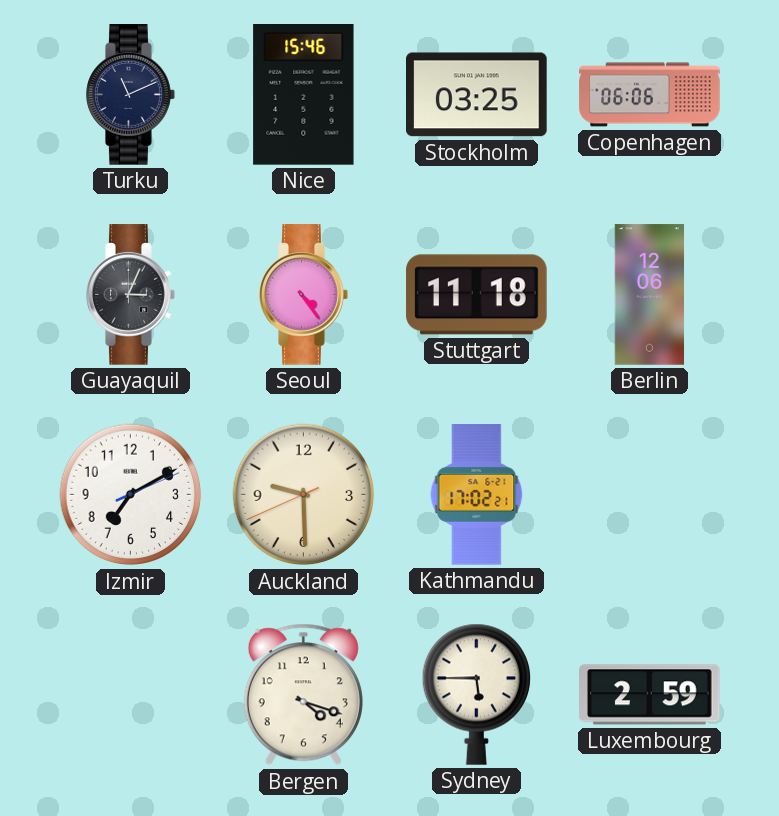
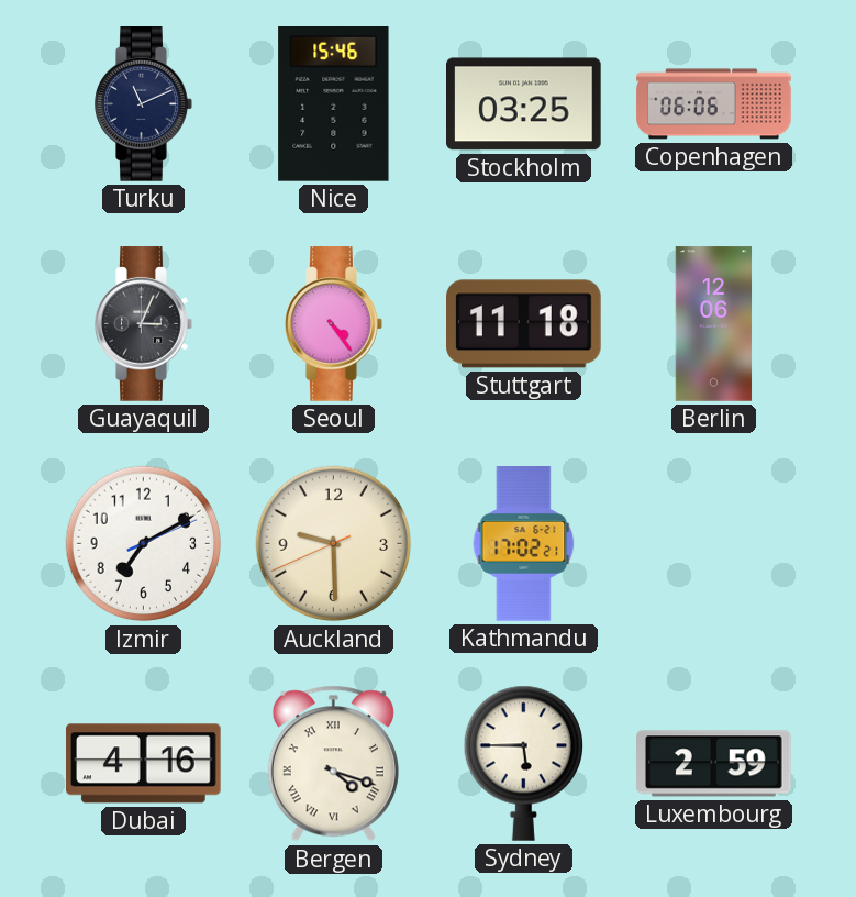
Dubai: none -> 4:16
Bergen numerals: Arabic -> Roman
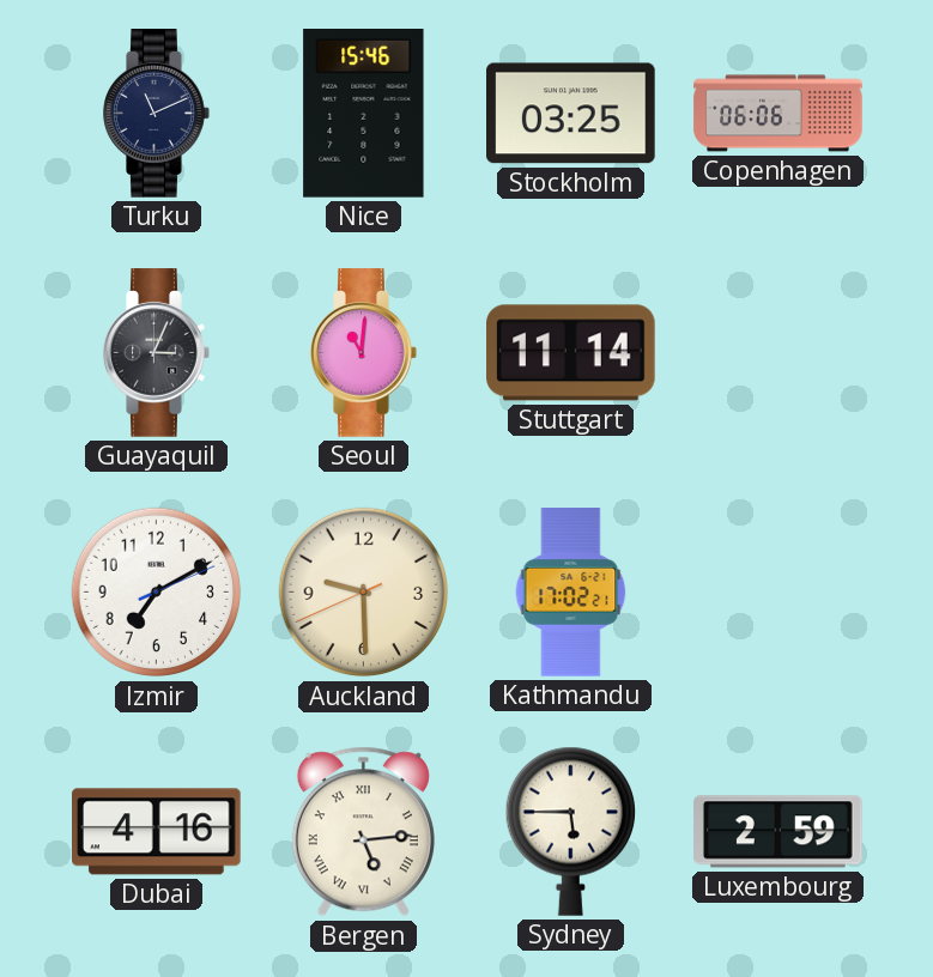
Seoul: 4:24 -> 11:01
Stuttgart: 11:18 -> 11:14
Berlin: 12:06 -> none
Bergen: 4:18 -> 5:14
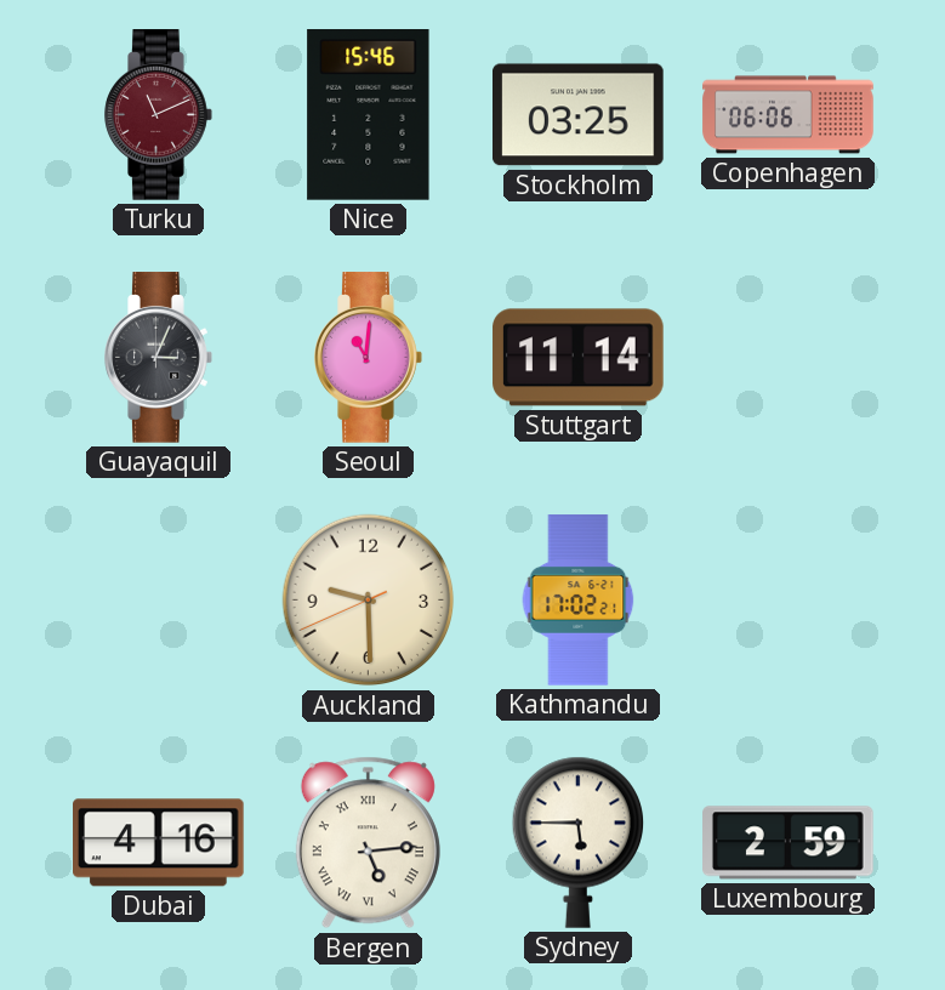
Turku dial: navy -> burgundy
Izmir: 7:10 -> none
